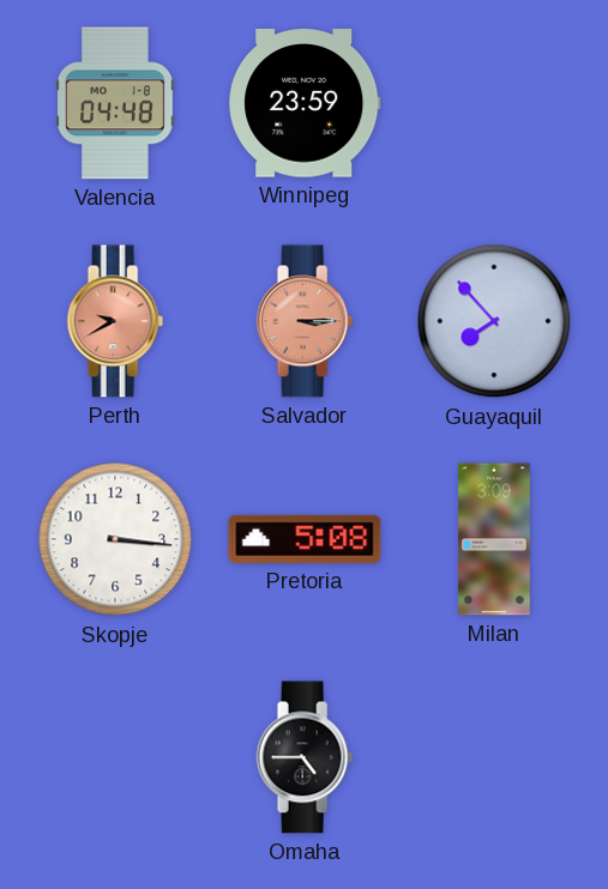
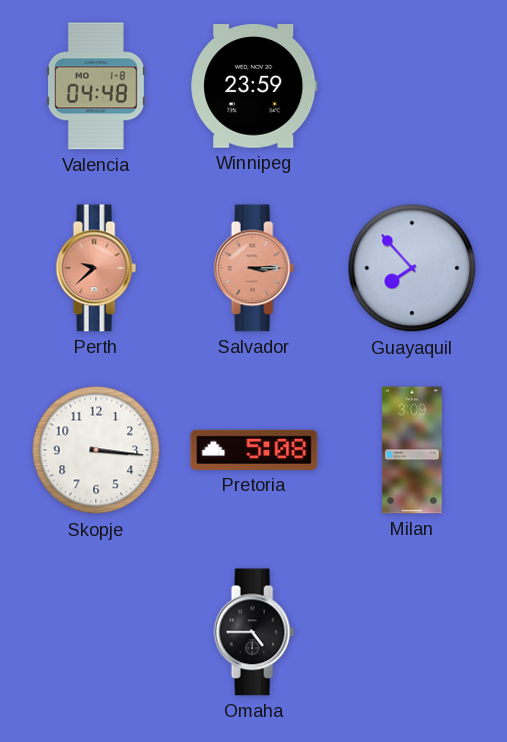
Perth: 9:40 -> 9:38
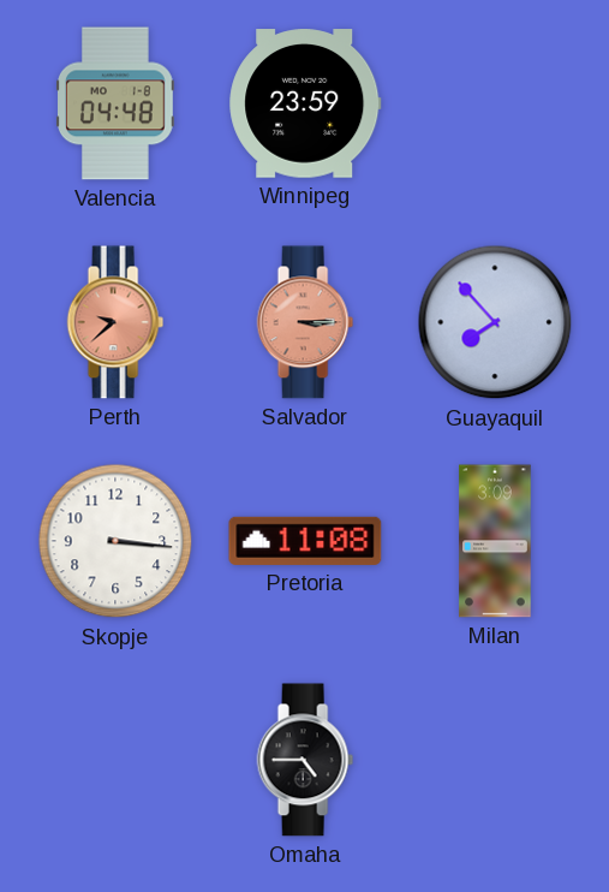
Pretoria: 5:08 -> 11:08
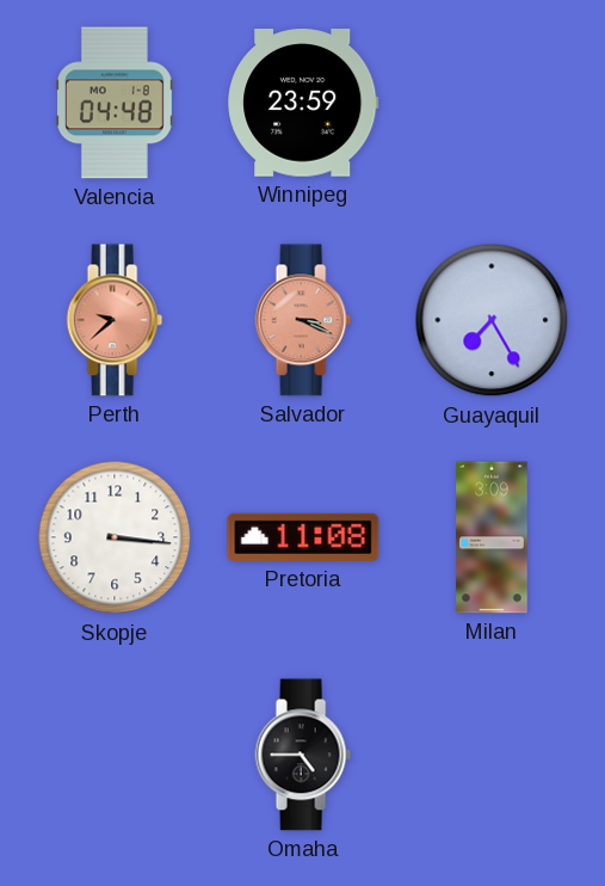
Salvador: 3:15 -> 3:19
Guayaquil: 7:53 -> 7:25
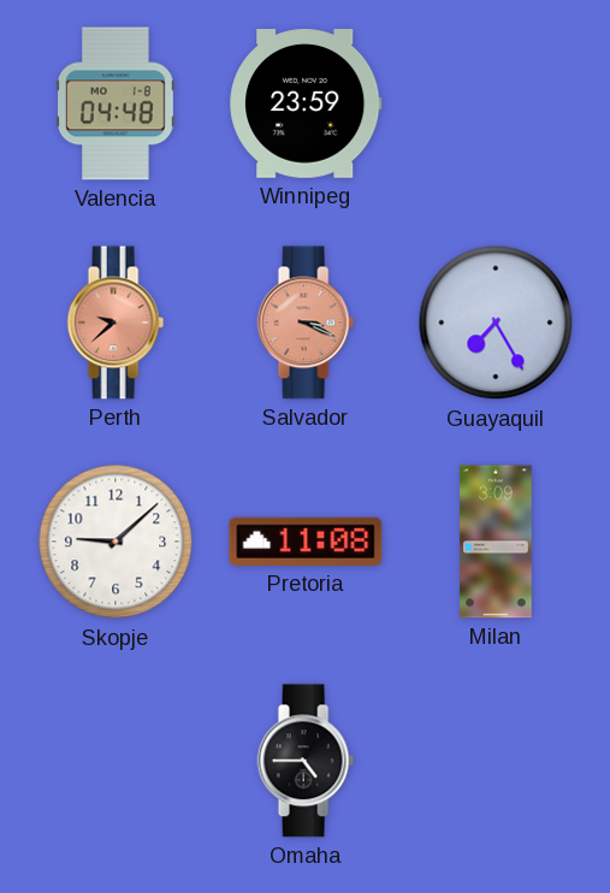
Skopje: 3:16 -> 9:08
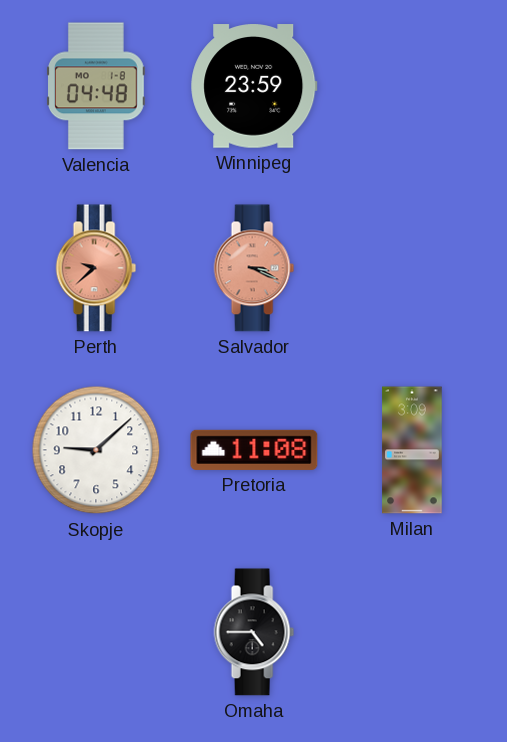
Guayaquil: 7:25 -> none
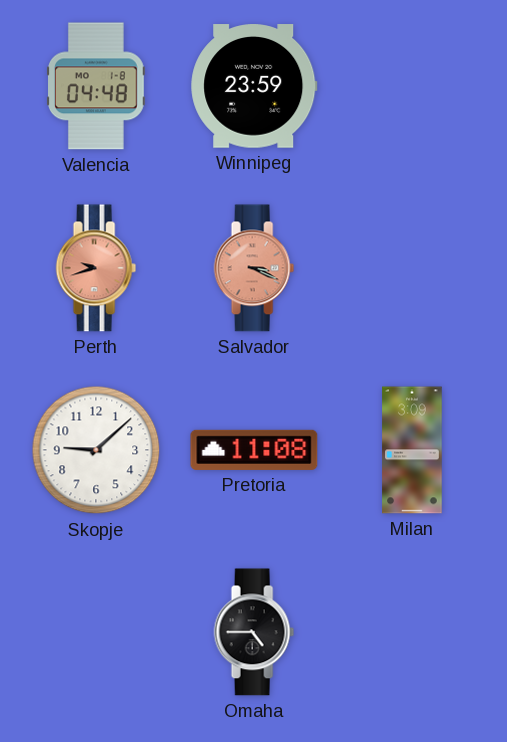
Perth: 9:38 -> 9:42
